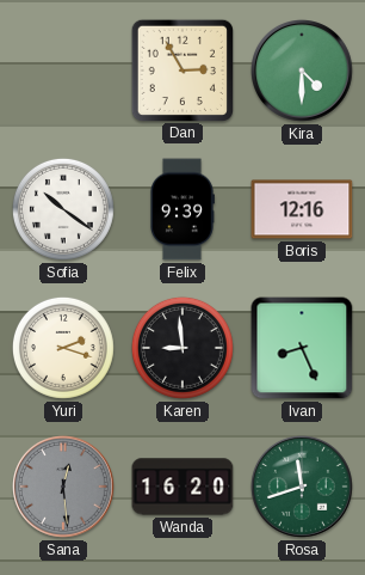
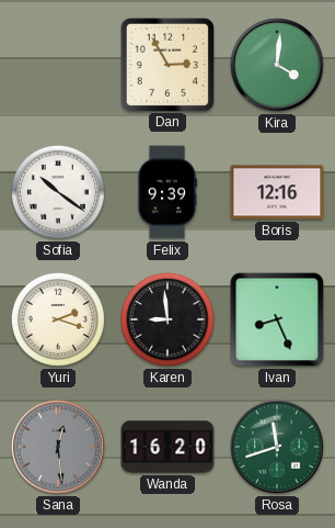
Kira: 4:30 -> 4:01
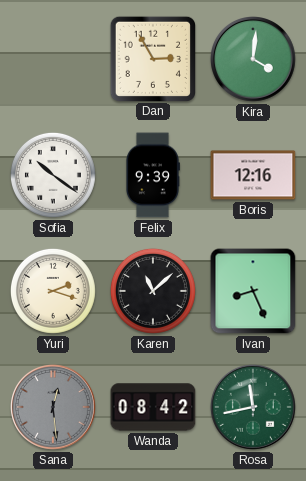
Karen: 8:59 -> 11:08
Wanda: 16:20 -> 08:42
Rosa: 11:42 -> 11:43
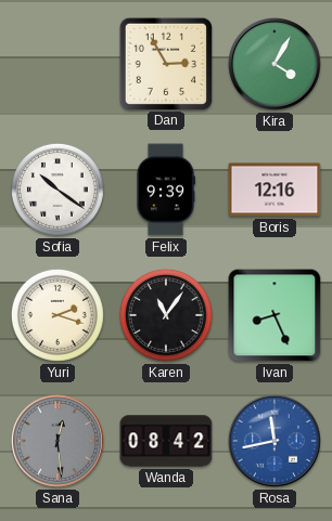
Kira: 4:01 -> 4:05
Karen: 11:08 -> 11:06
Rosa dial: green -> blue
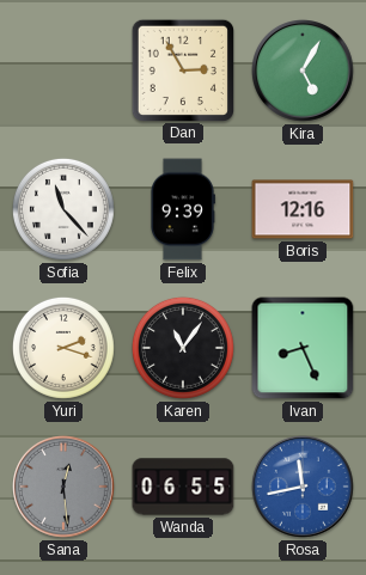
Kira: 4:05 -> 5:05
Sofia: 10:21 -> 11:23
Wanda: 08:42 -> 06:55
